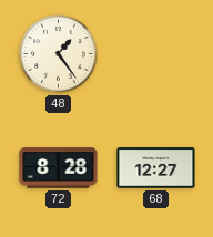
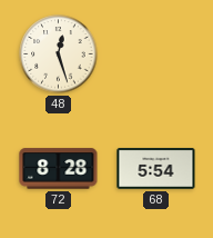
48: 1:24 -> 12:27
68: 12:27 -> 5:54
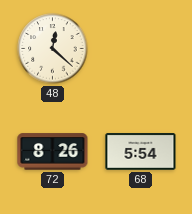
48: 12:27 -> 12:22
72: 8:28 -> 8:26
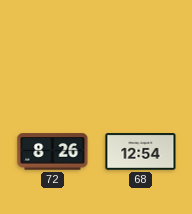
48: 12:22 -> none
68: 5:54 -> 12:54
